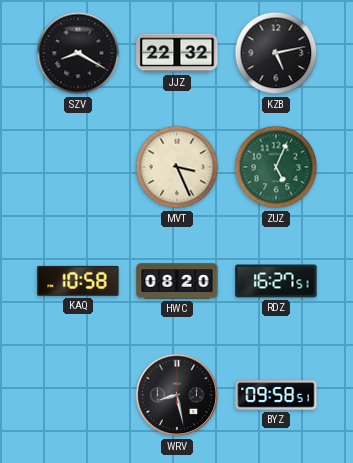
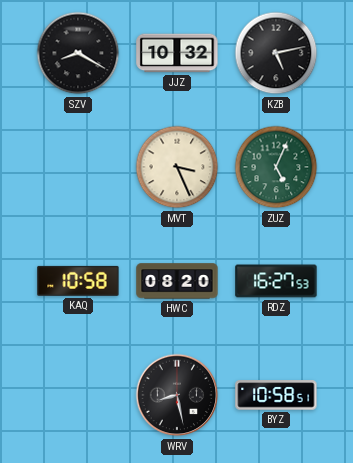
JJZ: 22:32 -> 10:32
RDZ: 16:27:51 -> 16:27:53
BYZ: 09:58 -> 10:58
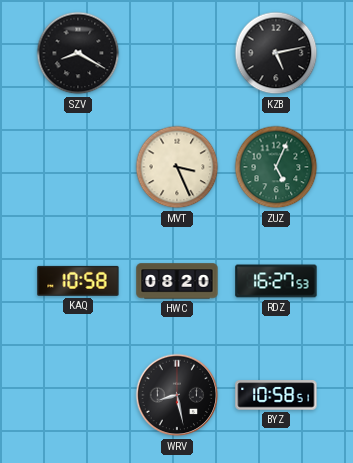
JJZ: 10:32 -> none
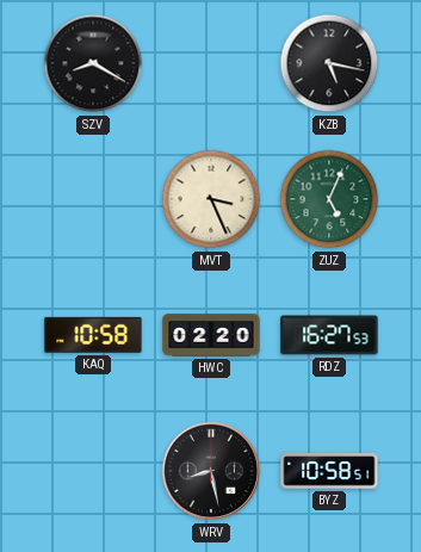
KZB: 5:13 -> 5:17
HWC: 08:20 -> 02:20
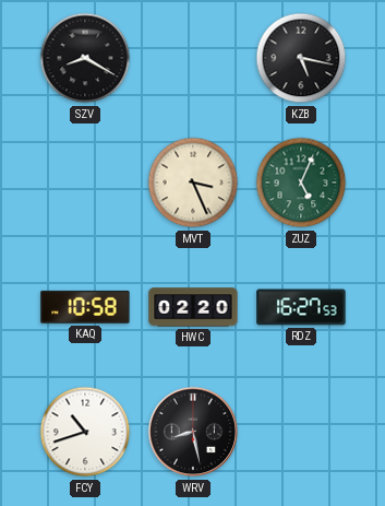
FCY: none -> 10:42
BYZ: 10:58 -> none
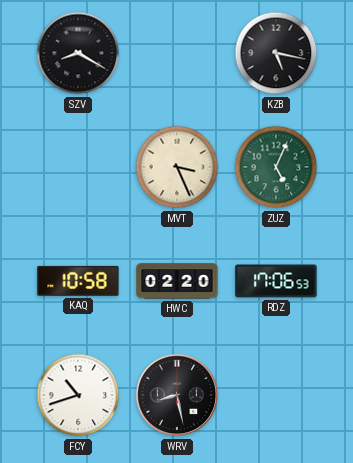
RDZ: 16:27 -> 17:06
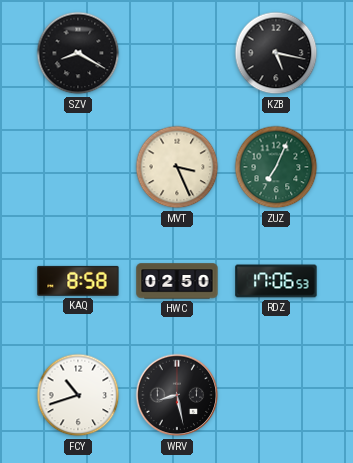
ZUZ: 5:04 -> 7:04
KAQ: 10:58 -> 8:58
HWC: 02:20 -> 02:50
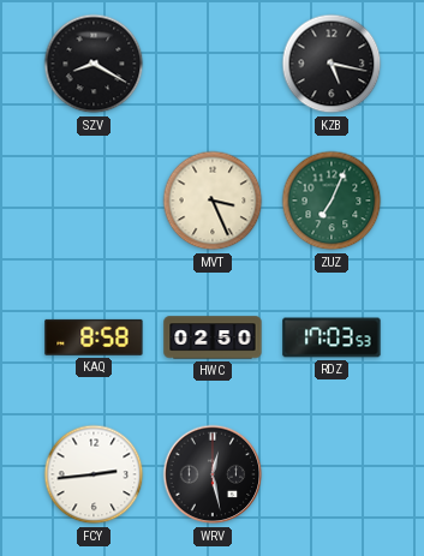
RDZ: 17:06 -> 17:03
FCY: 10:42 -> 2:44
WRV: 8:28 -> 12:28
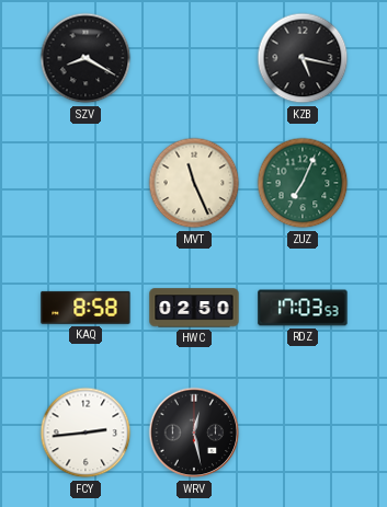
MVT: 3:26 -> 11:26
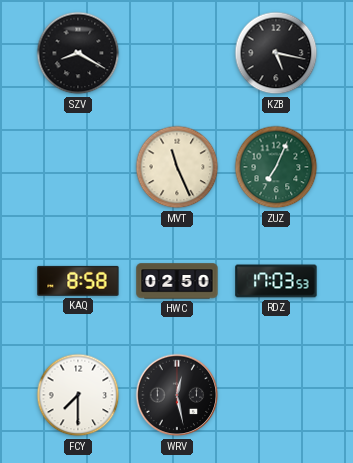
FCY: 2:44 -> 7:30
